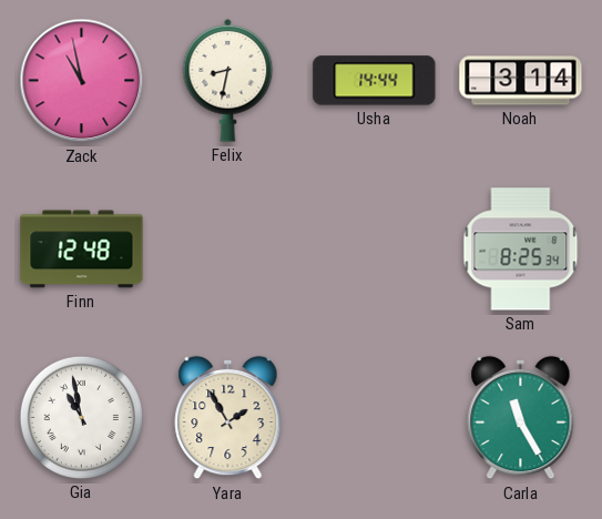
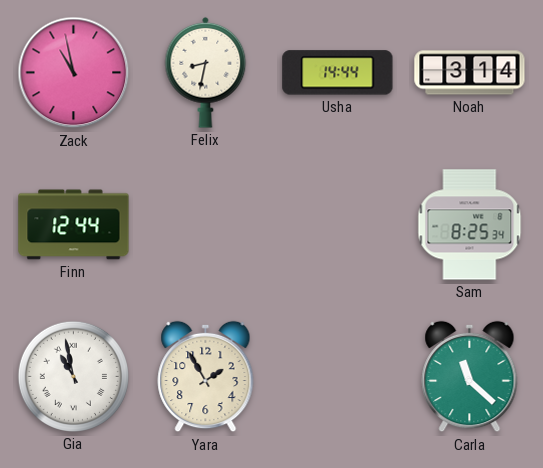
Finn: 12:48 -> 12:44
Carla: 11:25 -> 11:22
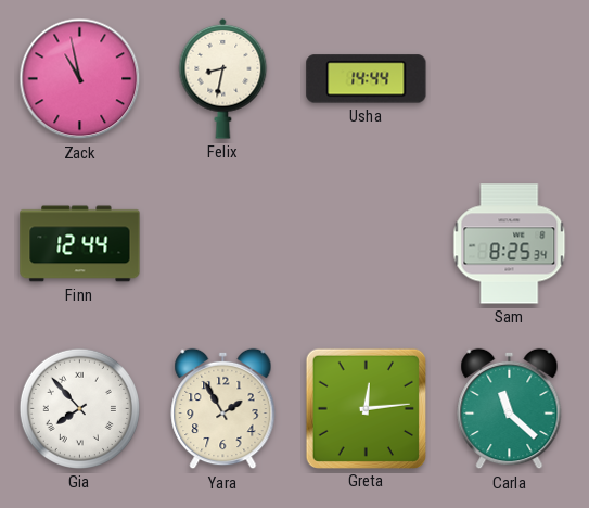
Noah: 3:14 -> none
Gia: 10:58 -> 7:53
Greta: none -> 12:14
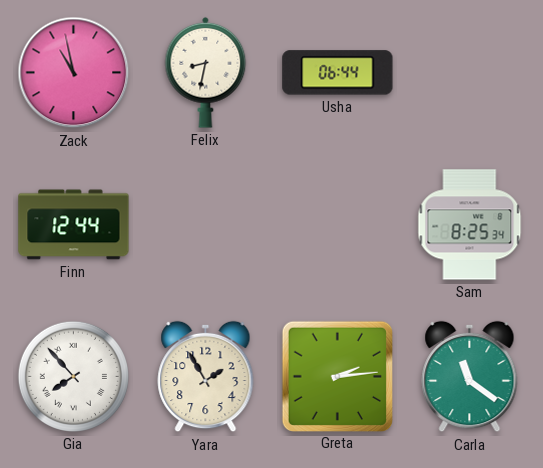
Usha: 14:44 -> 06:44
Greta: 12:14 -> 2:14
Carla: 11:22 -> 11:21
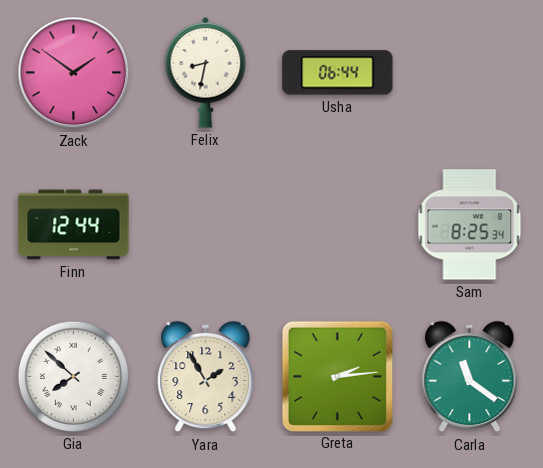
Zack: 10:58 -> 1:51
Gia: 7:53 -> 7:52
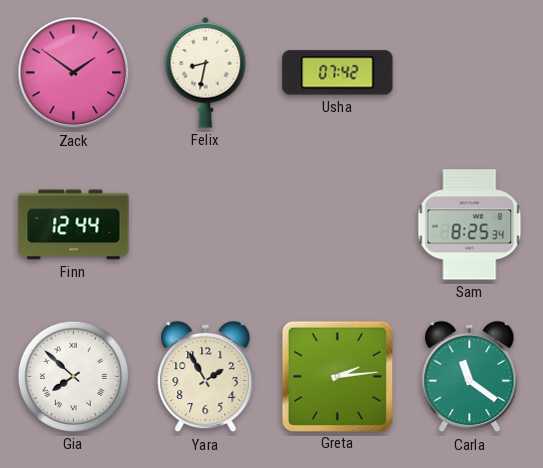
Usha: 06:44 -> 07:42
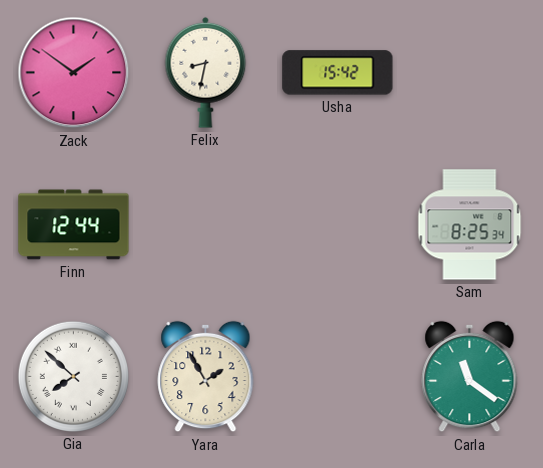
Usha: 07:42 -> 15:42
Greta: 2:14 -> none
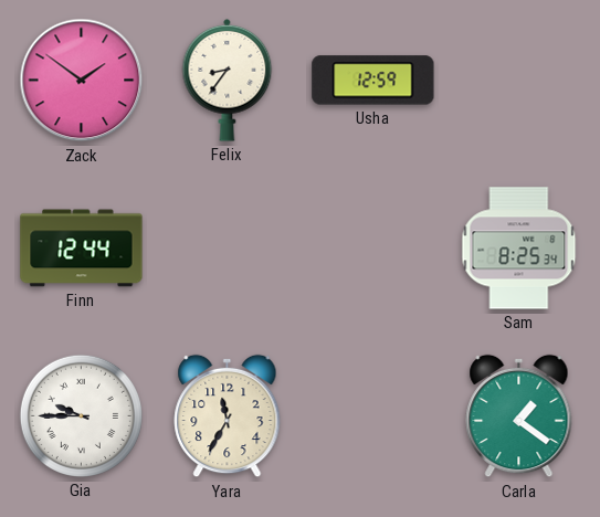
Felix: 8:32 -> 8:36
Usha: 15:42 -> 12:59
Gia: 7:52 -> 9:45
Yara: 1:55 -> 11:35
Carla: 11:21 -> 1:21
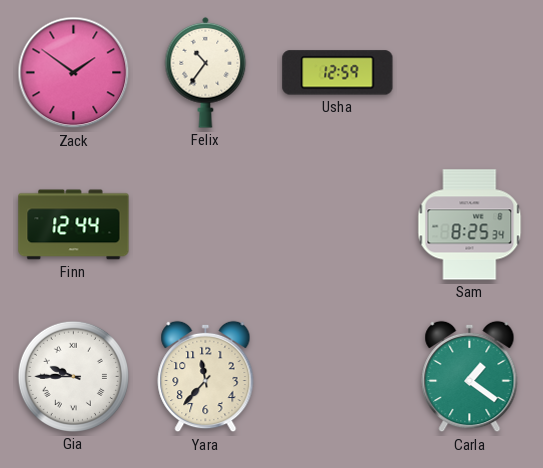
Felix: 8:36 -> 10:36
Yara: 11:35 -> 11:37
